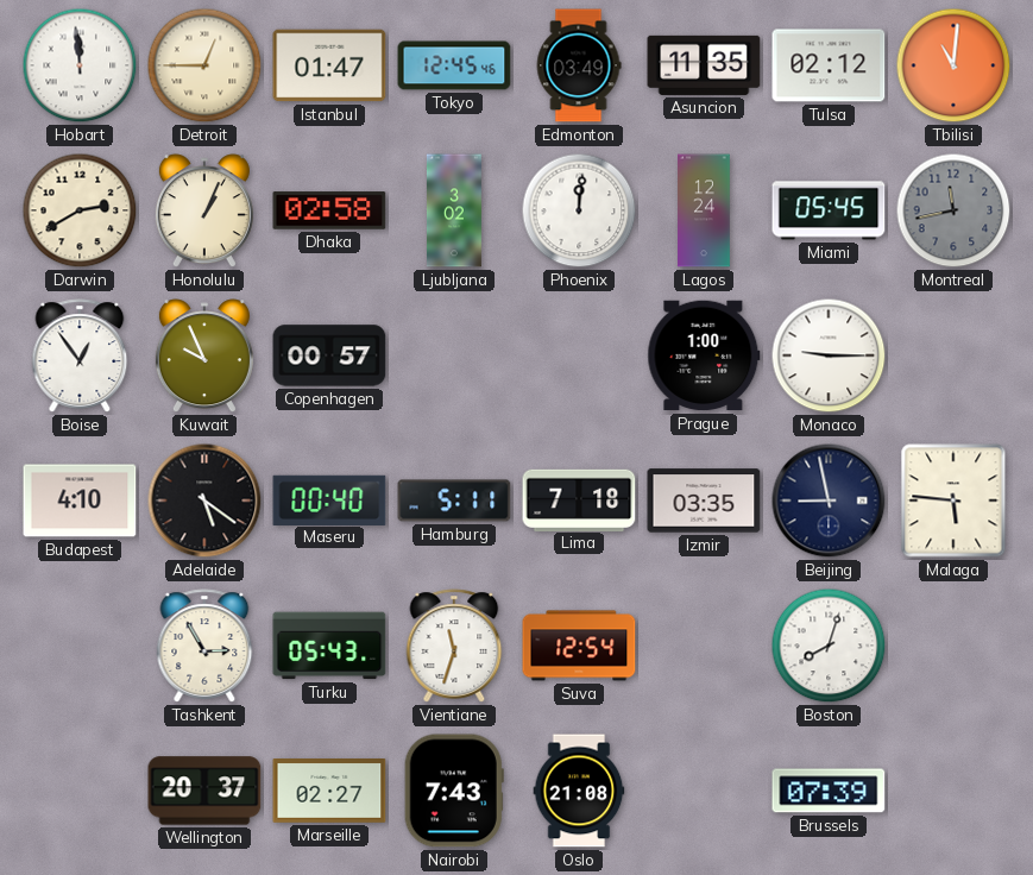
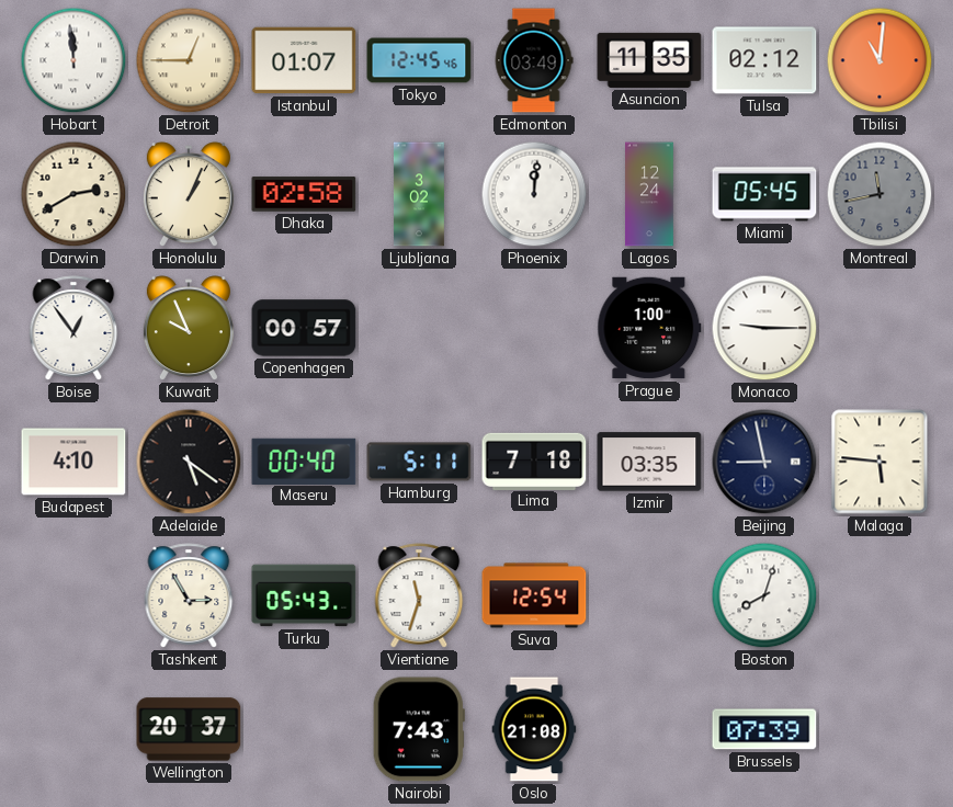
Istanbul: 01:47 -> 01:07
Marseille: 02:27 -> none
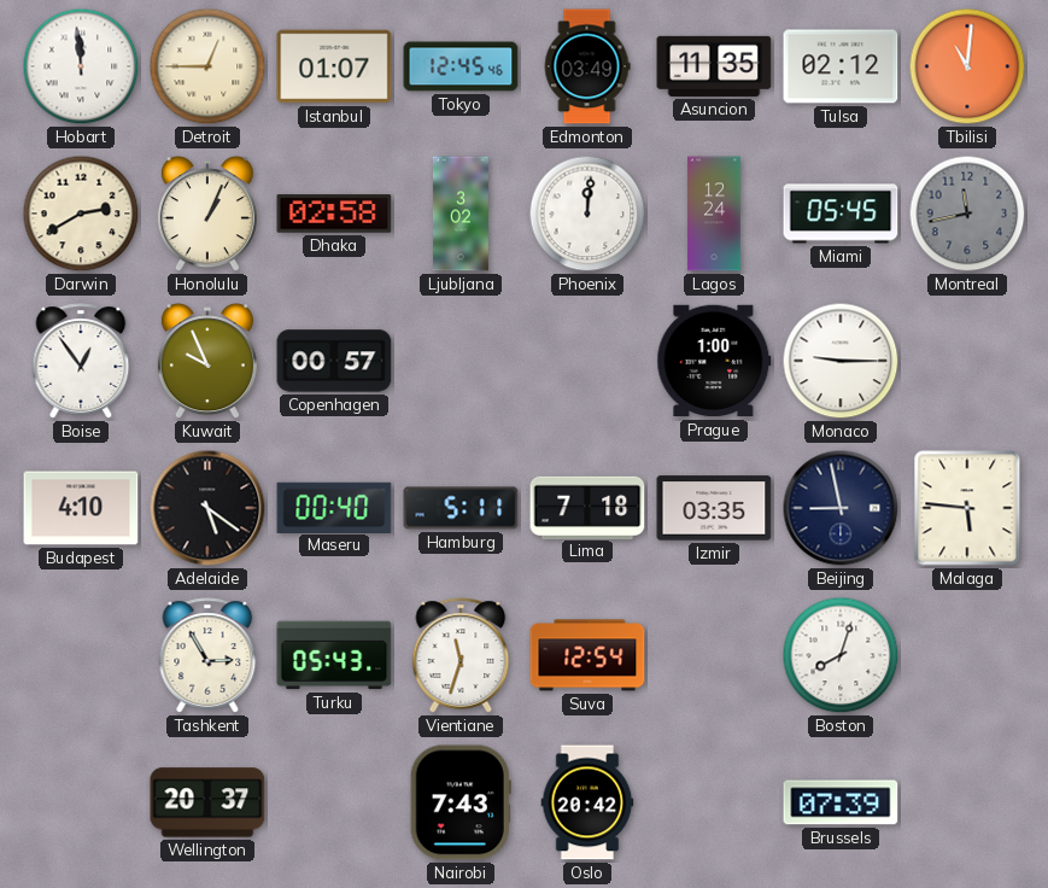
Oslo: 21:08 -> 20:42
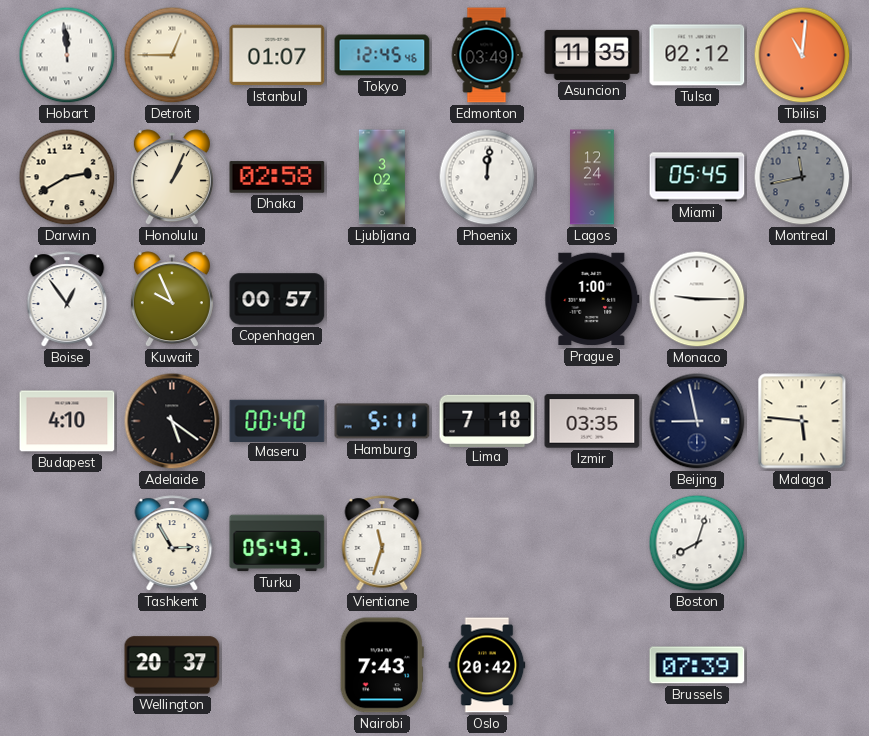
Suva: 12:54 -> none
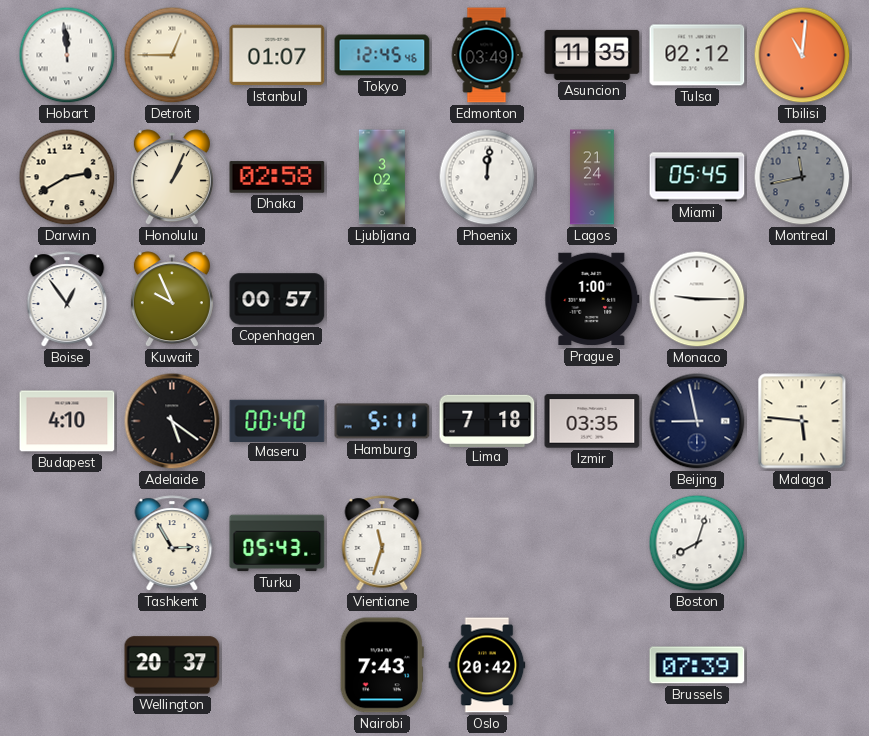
Lagos: 12:24 -> 21:24
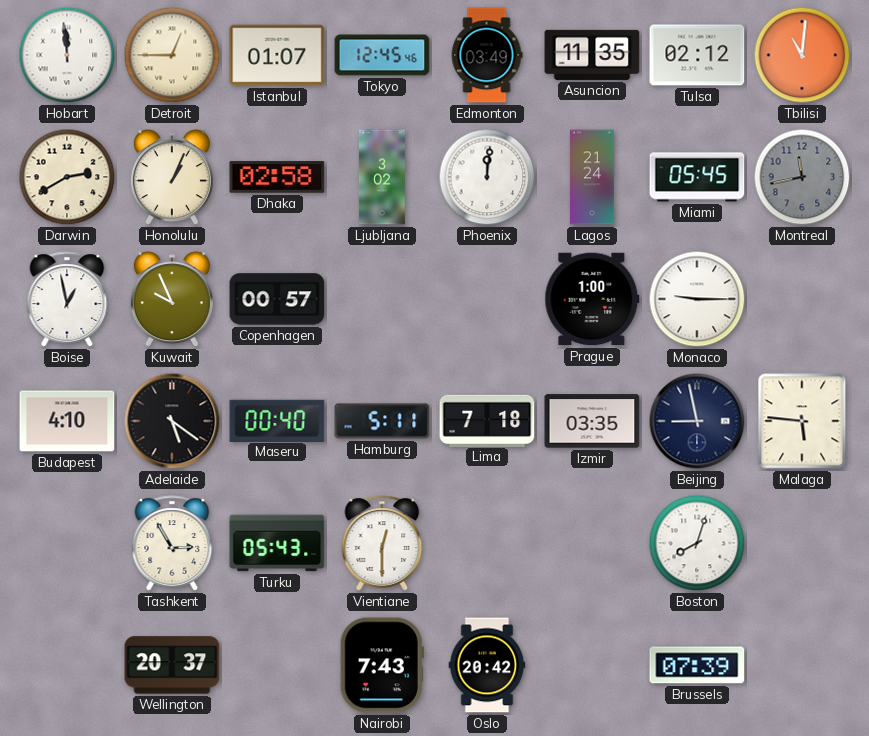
Boise: 12:54 -> 12:58
Vientiane: 11:33 -> 12:30
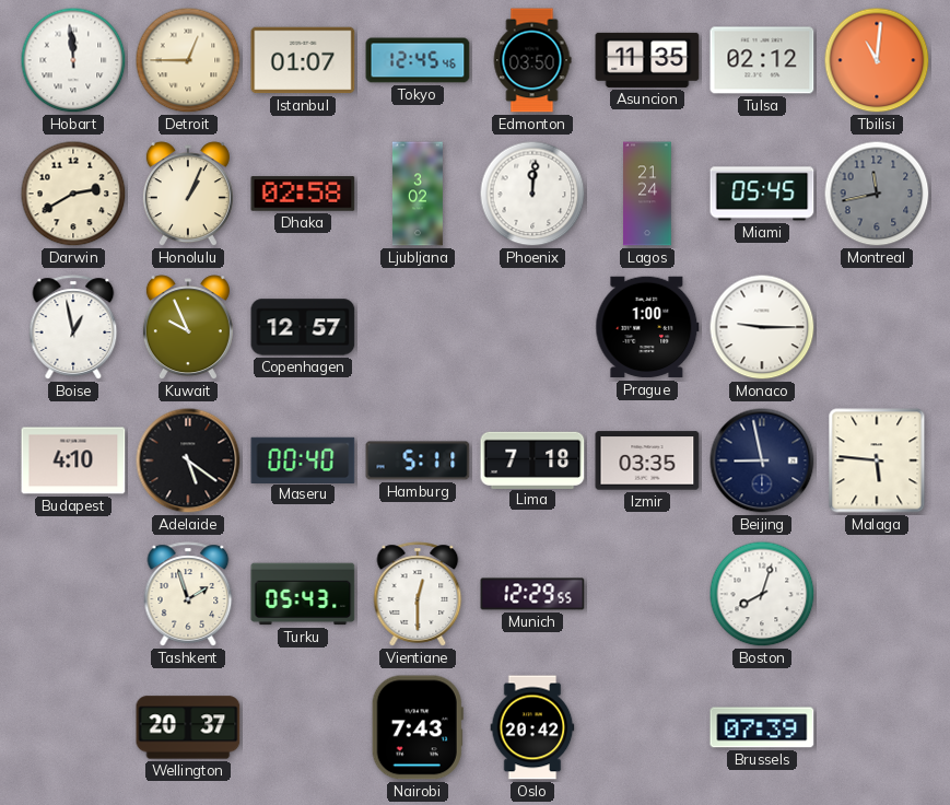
Edmonton: 03:49 -> 03:50
Copenhagen: 00:57 -> 12:57
Tashkent: 2:55 -> 1:57
Munich: none -> 12:29
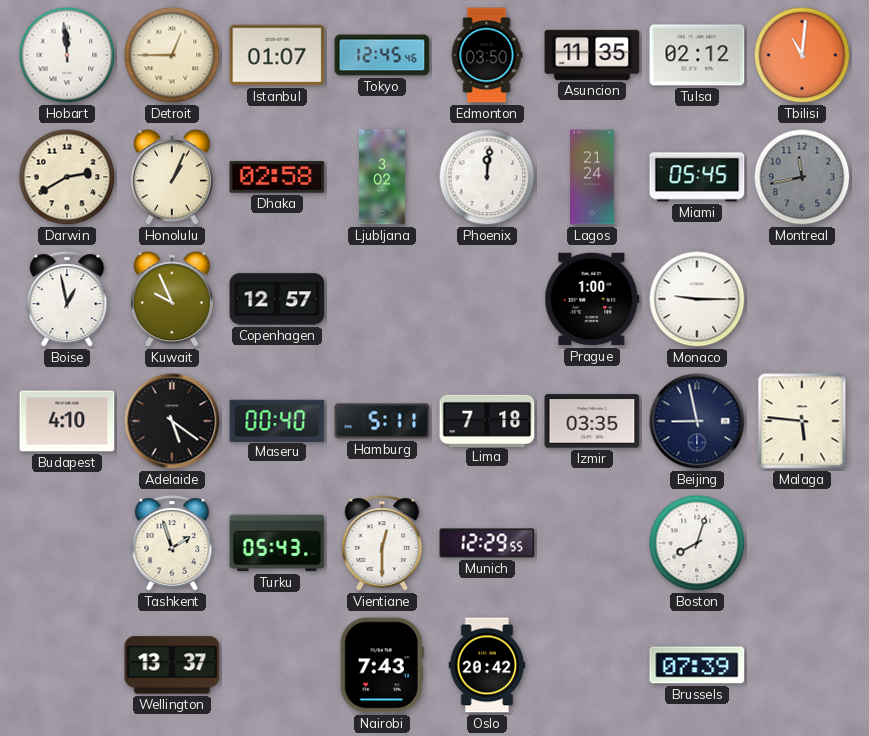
Wellington: 20:37 -> 13:37
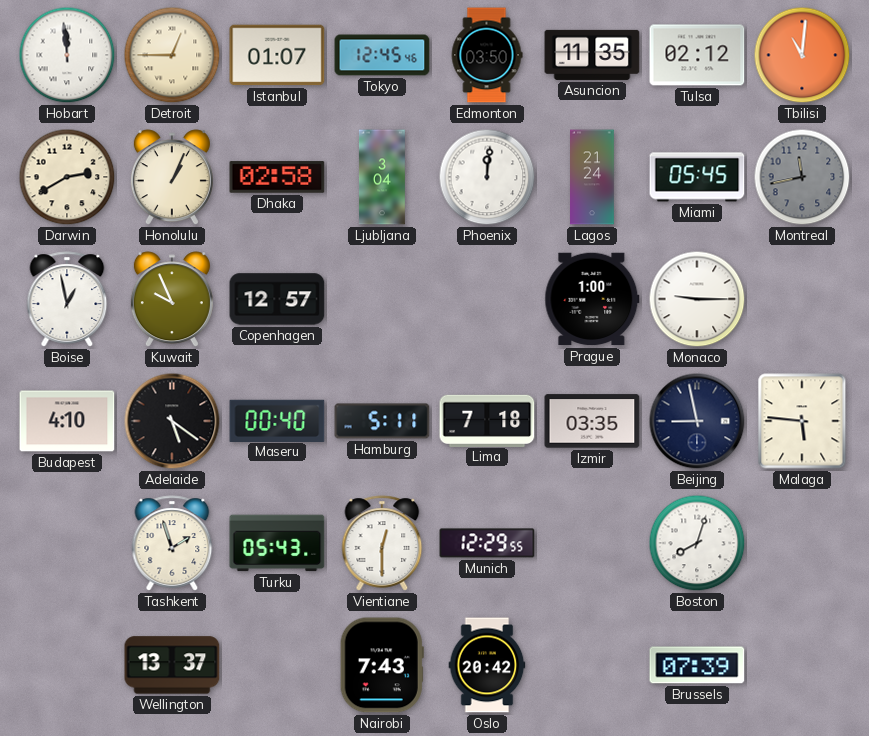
Ljubljana: 3:02 -> 3:04
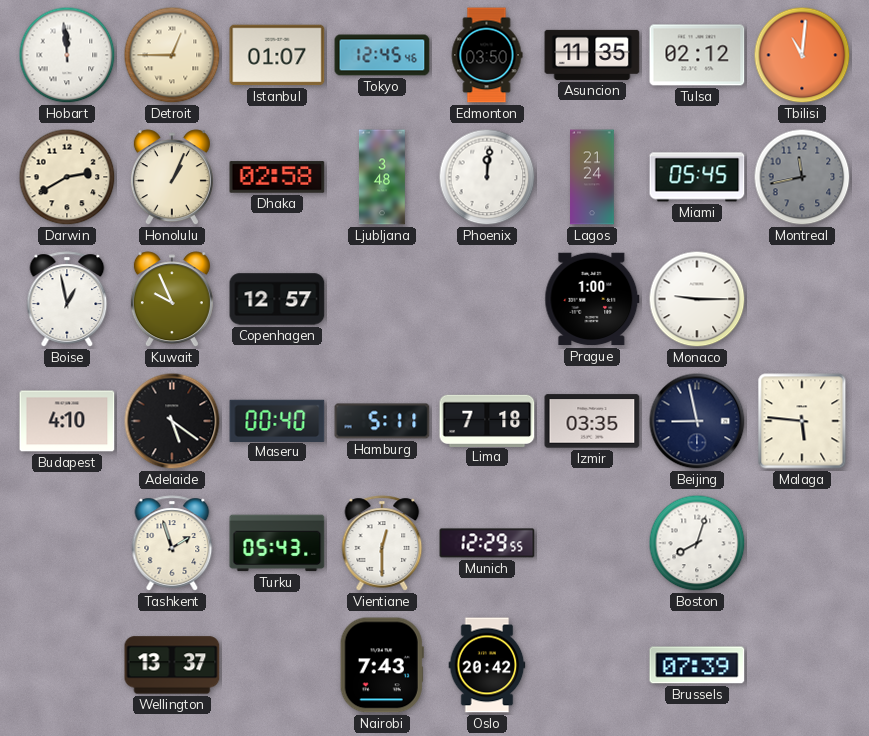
Ljubljana: 3:04 -> 3:48
